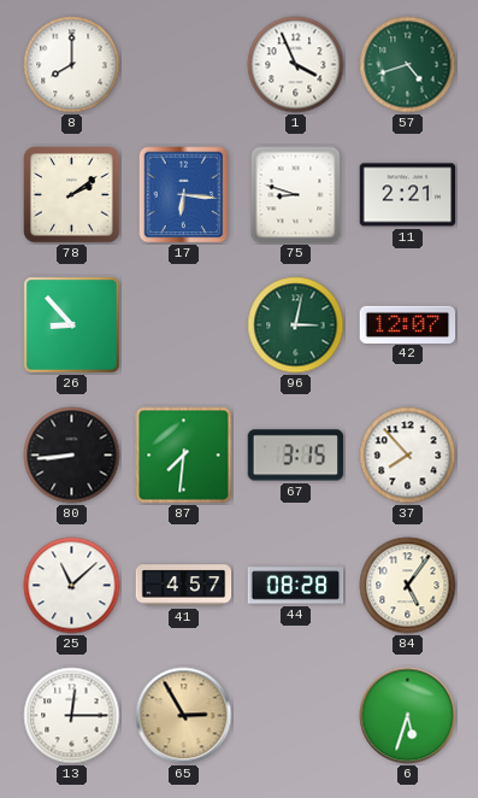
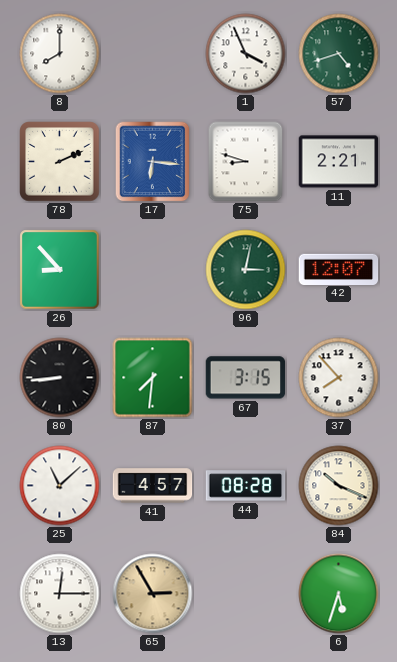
78: 2:09 -> 2:11
84: 5:06 -> 10:19
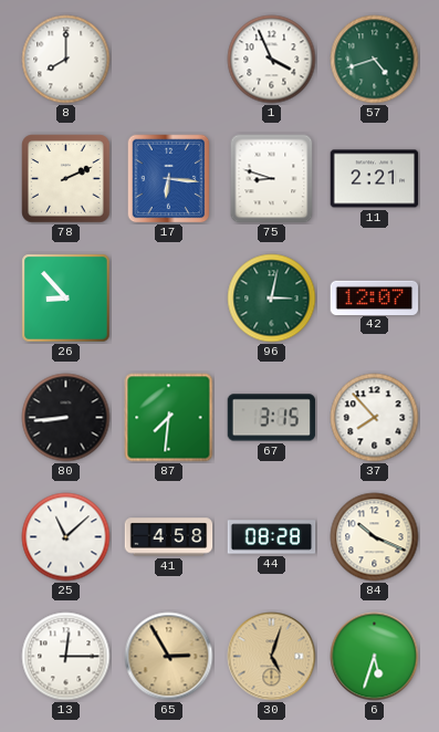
41: 4:57 -> 4:58
30: none -> 5:03
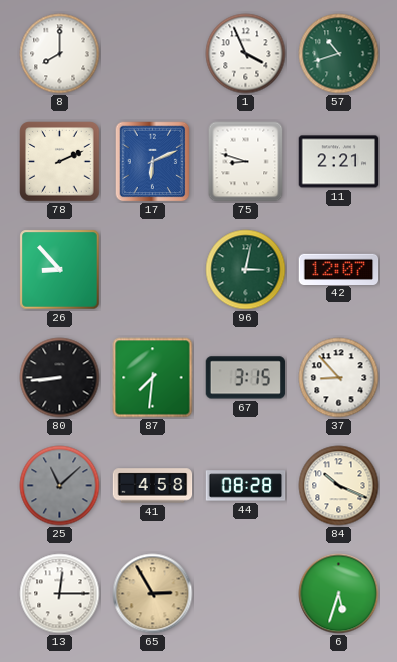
57: 4:42 -> 10:42
17: 6:16 -> 6:11
37: 7:53 -> 8:53
25 dial: white -> grey
30: 5:03 -> none
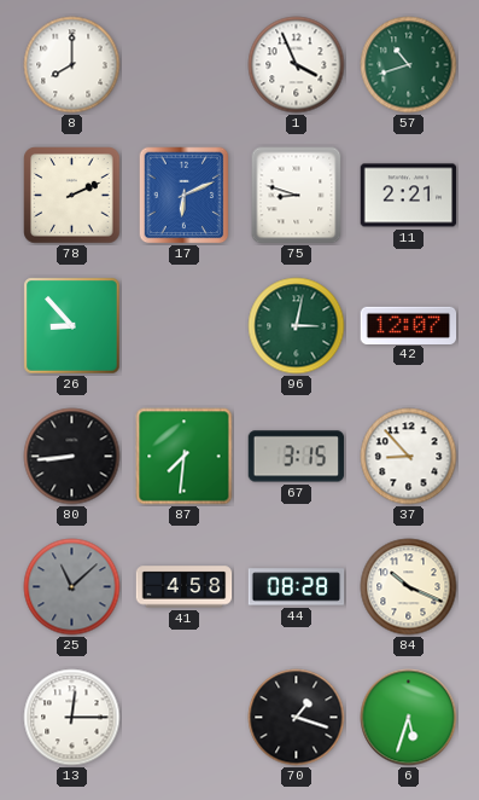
65: 2:55 -> none
70: none -> 1:18
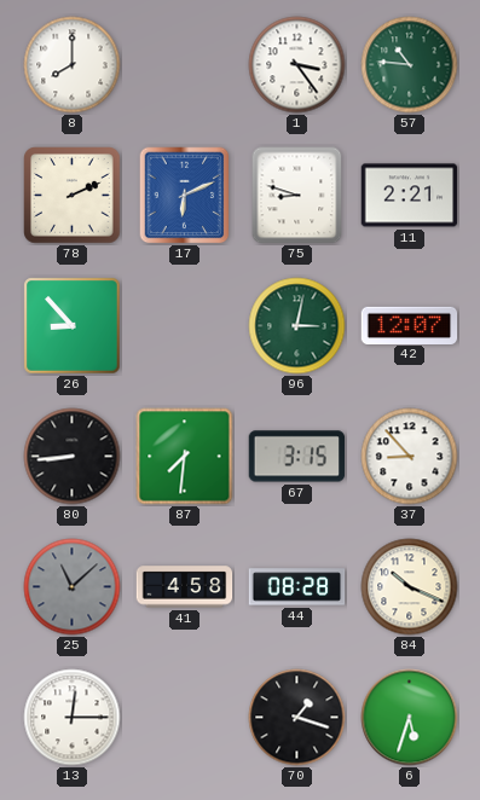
1: 3:56 -> 3:24
57: 10:42 -> 10:46
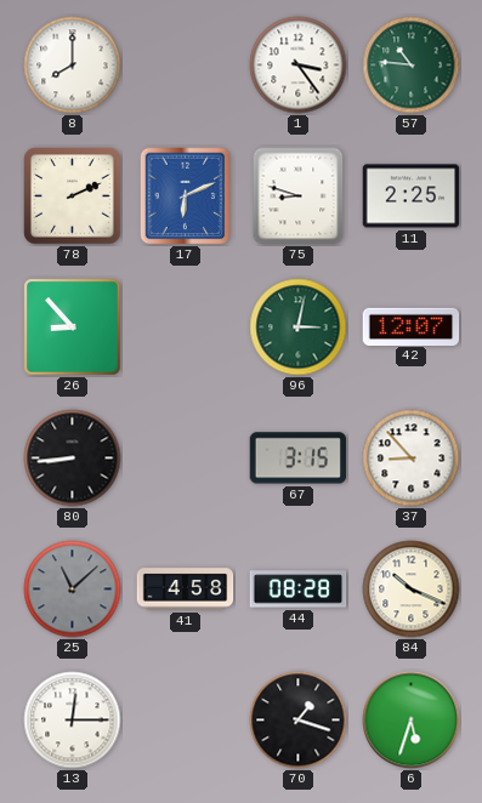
11: 2:21 -> 2:25
87: 7:31 -> none
